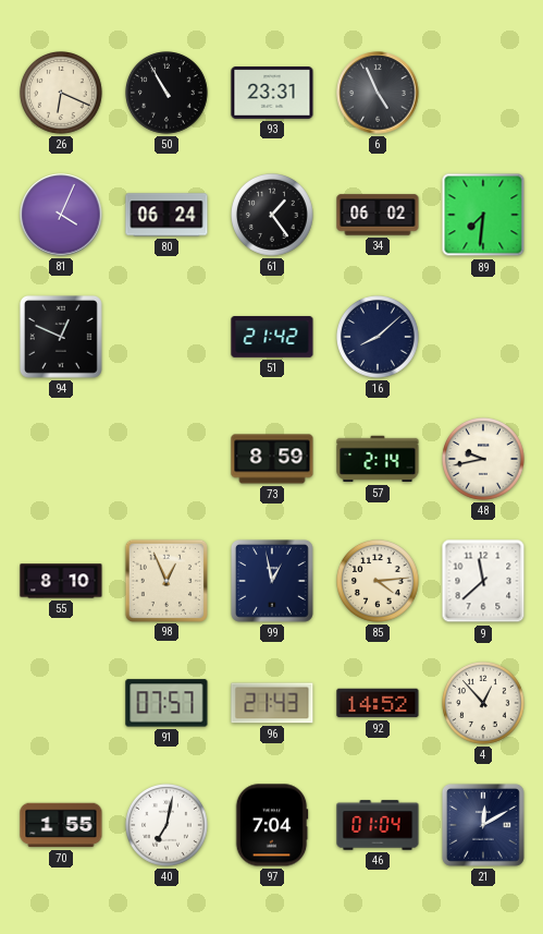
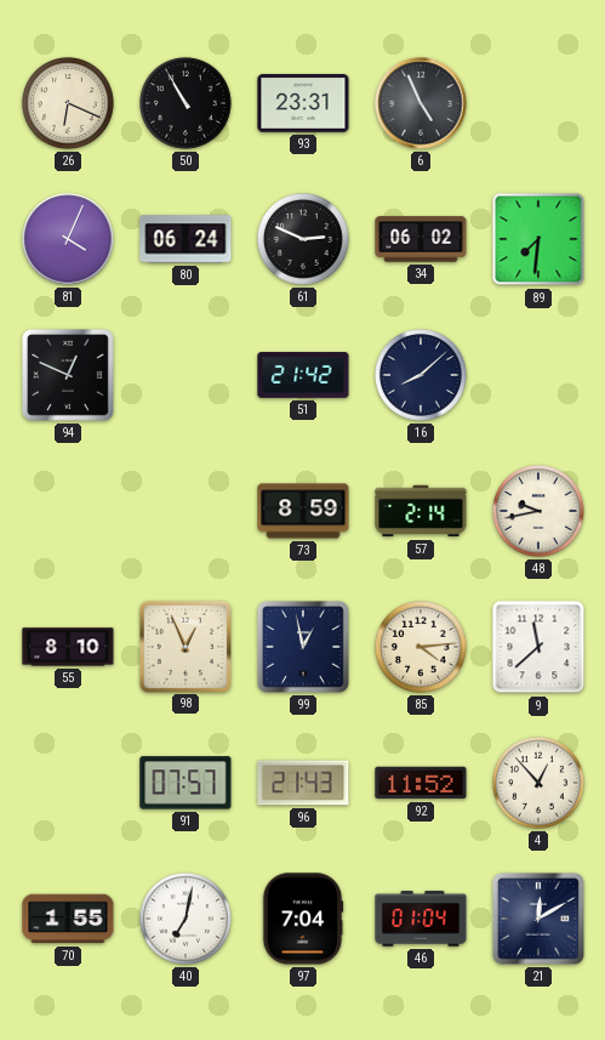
61: 1:24 -> 2:49
92: 14:52 -> 11:52
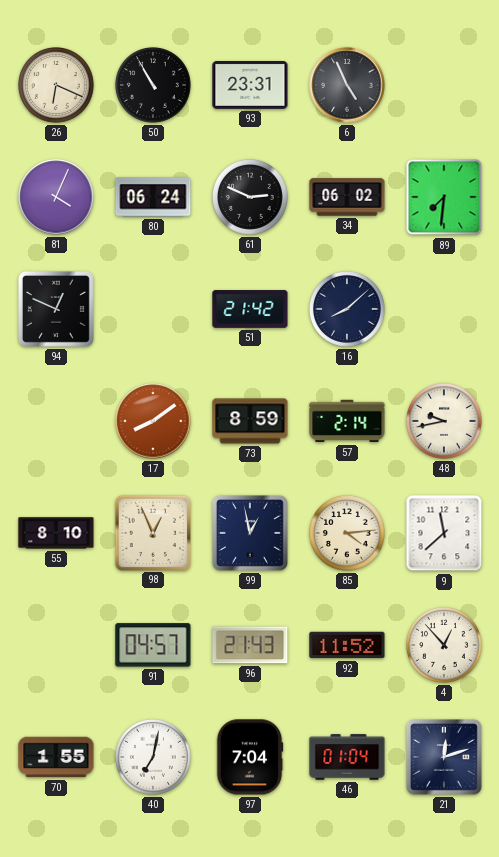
17: none -> 8:09
91: 07:57 -> 04:57
21: 12:10 -> 12:12
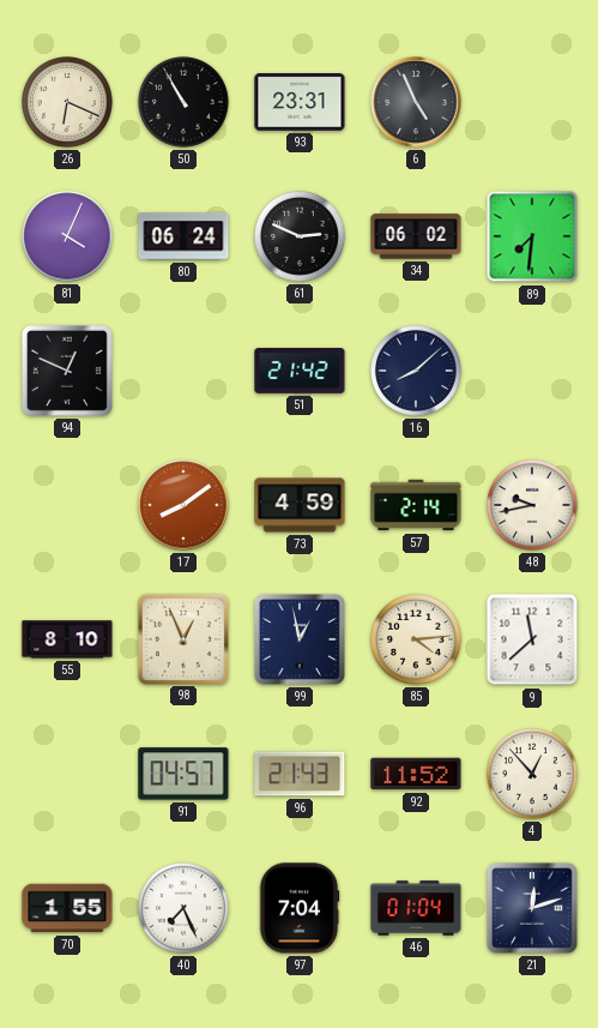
73: 8:59 -> 4:59
40: 7:02 -> 7:26
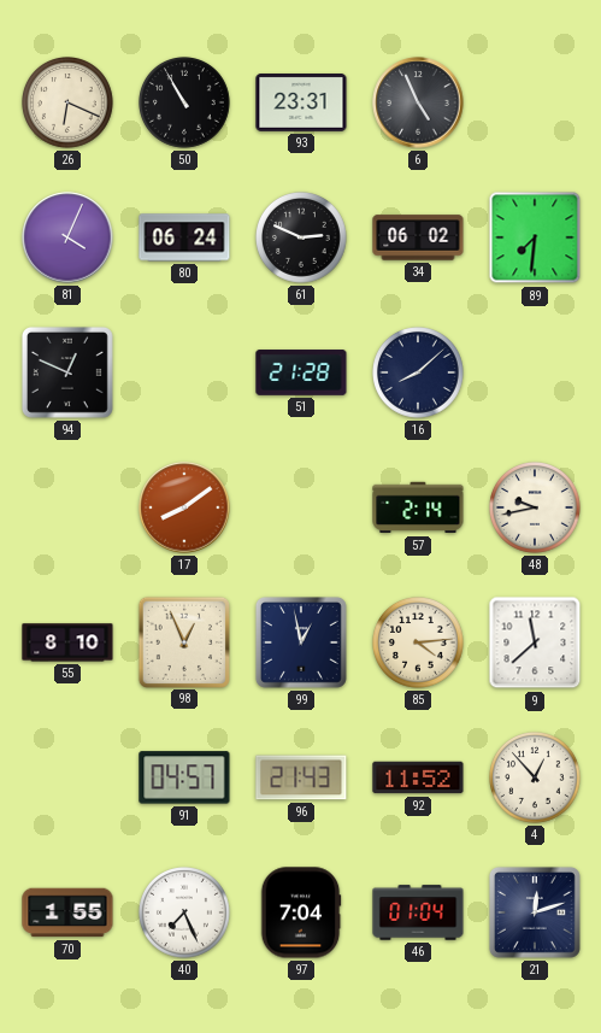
51: 21:42 -> 21:28
73: 4:59 -> none
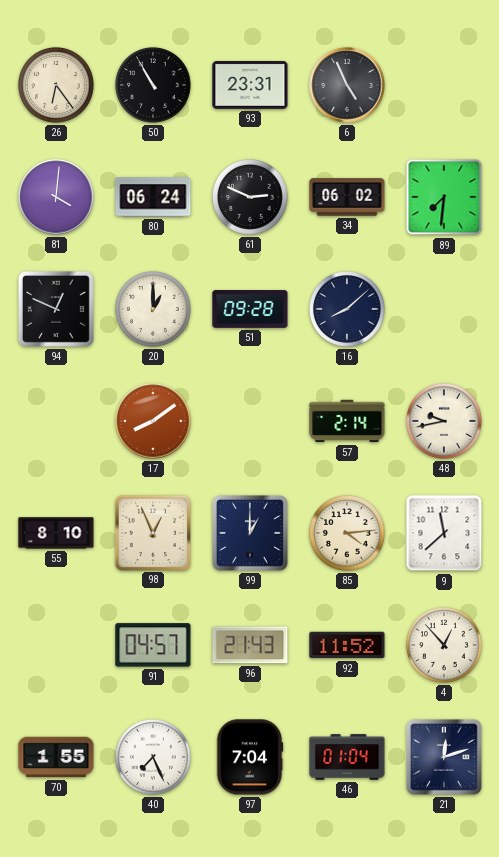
26: 6:19 -> 6:24
81: 4:04 -> 4:01
20: none -> 1:00
51: 21:28 -> 09:28
99: 12:58 -> 1:00
